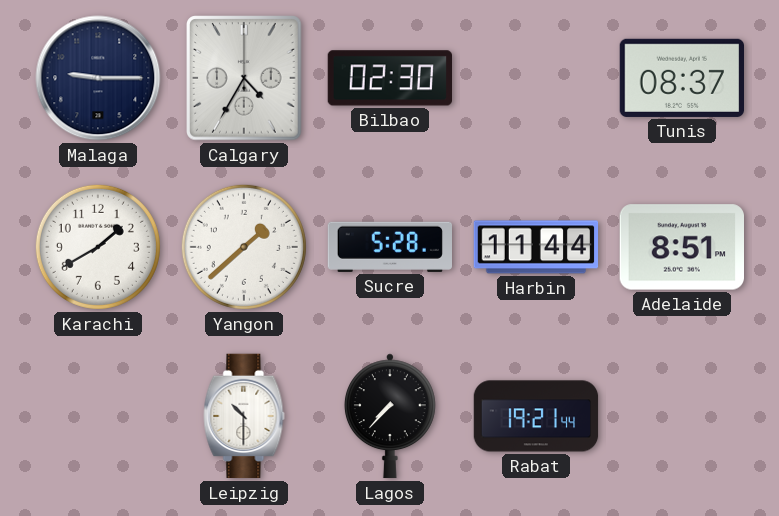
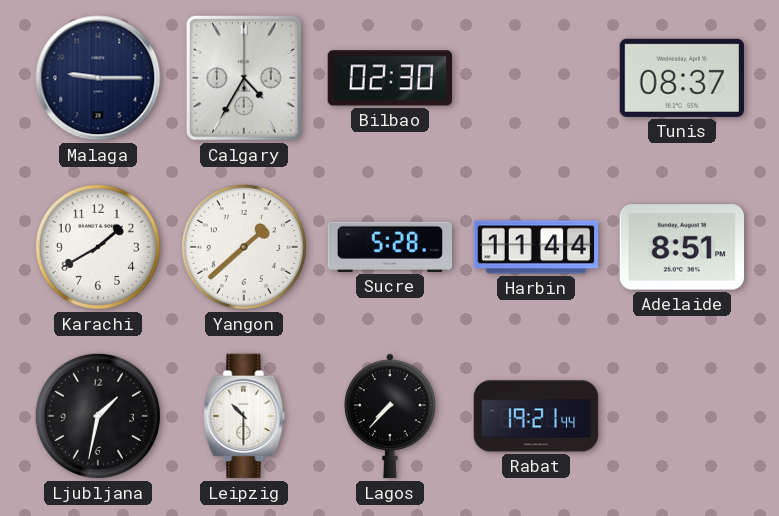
Ljubljana: none -> 1:32
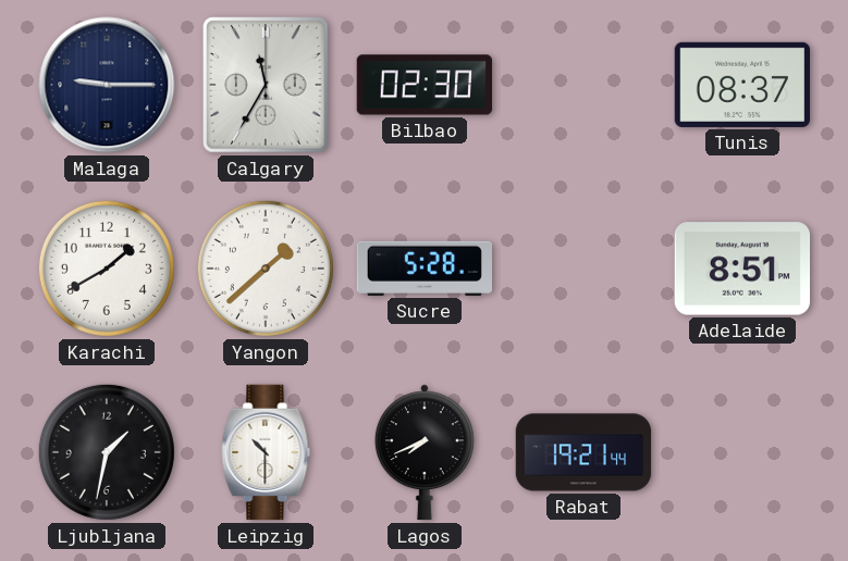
Calgary: 4:35 -> 11:35
Harbin: 11:44 -> none
Lagos: 7:37 -> 7:41
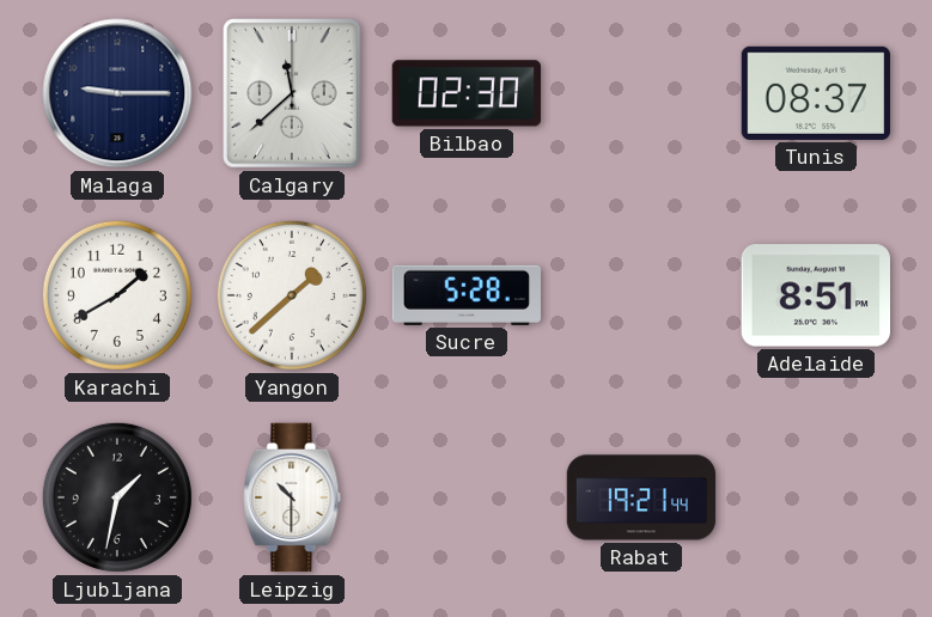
Calgary: 11:35 -> 11:38
Lagos: 7:41 -> none
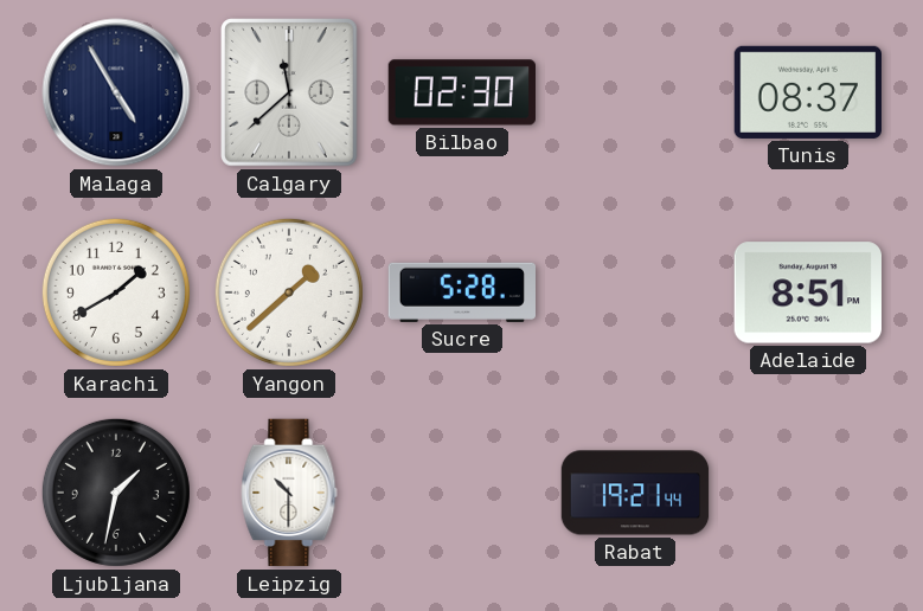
Malaga: 9:15 -> 4:55
